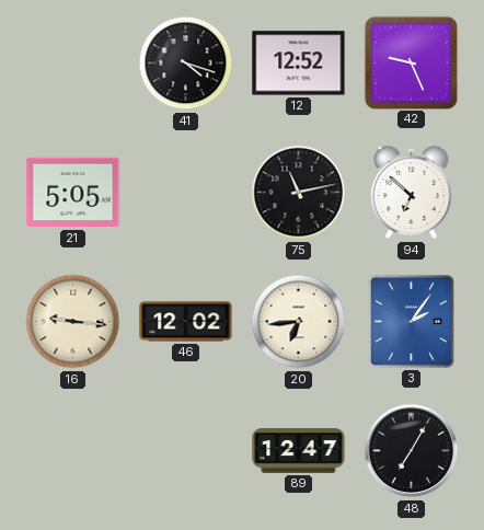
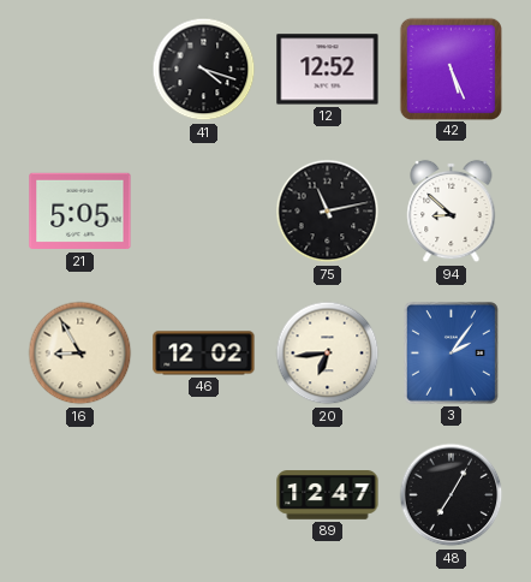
42: 9:26 -> 5:26
94: 6:52 -> 8:52
16: 9:16 -> 8:55
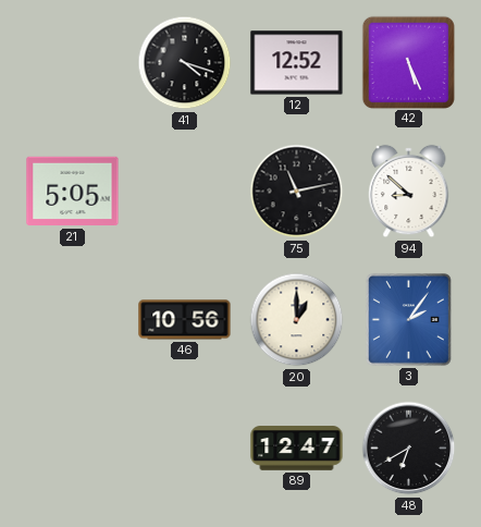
16: 8:55 -> none
46: 12:02 -> 10:56
20: 6:44 -> 1:00
48: 7:05 -> 6:40
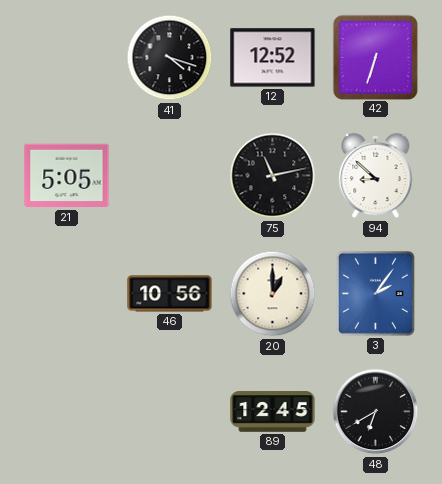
42: 5:26 -> 6:33
89: 12:47 -> 12:45
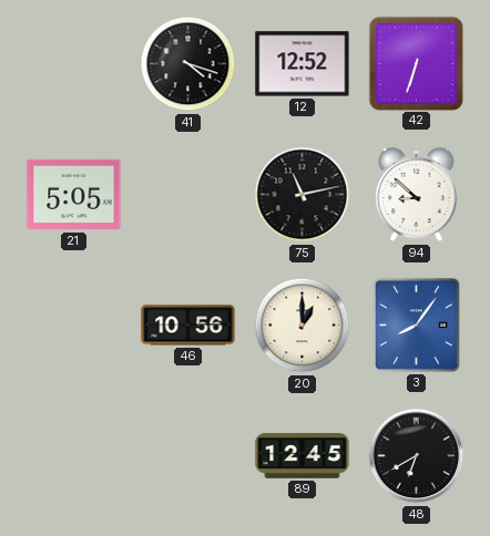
3: 2:06 -> 8:06
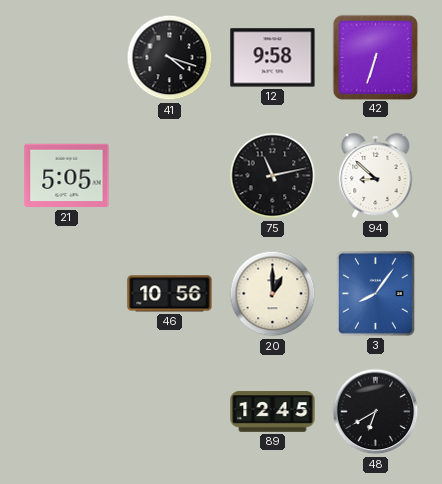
12: 12:52 -> 9:58
